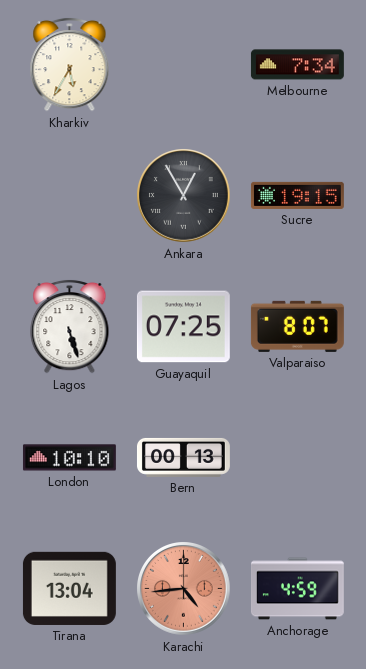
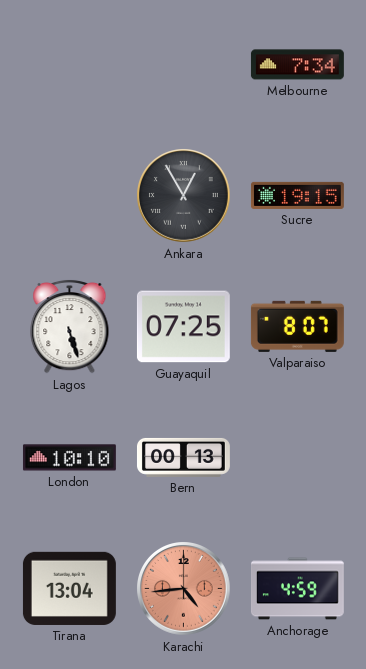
Kharkiv: 5:35 -> none
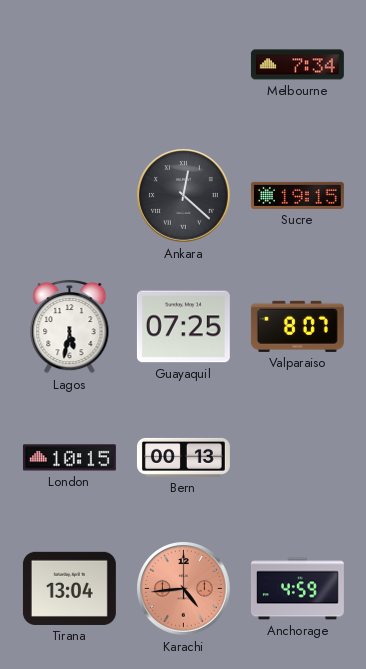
Ankara: 12:55 -> 12:22
Lagos: 5:27 -> 5:32
London: 10:10 -> 10:15
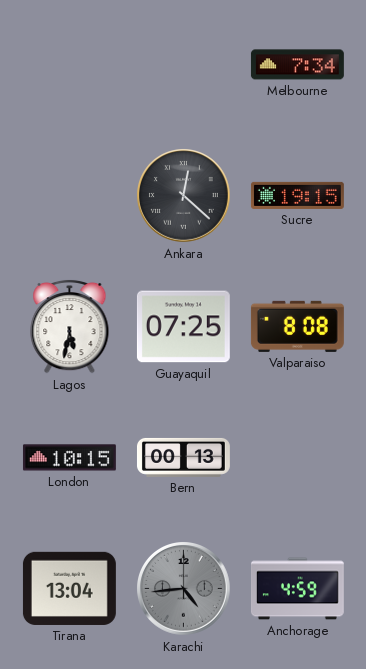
Valparaiso: 8:07 -> 8:08
Karachi dial: salmon -> grey
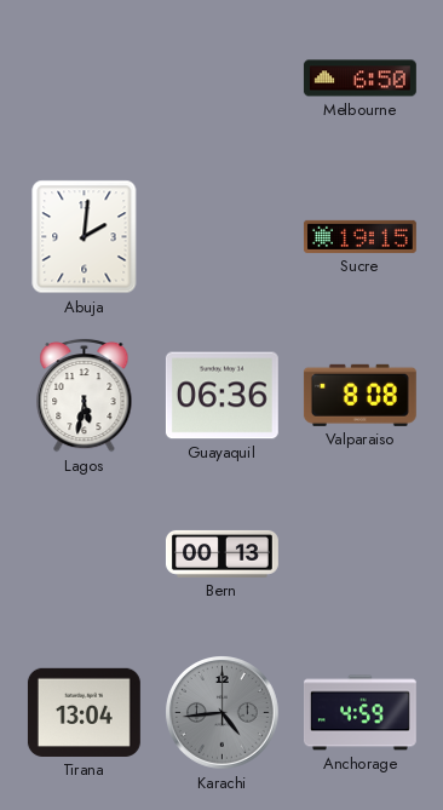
Melbourne: 7:34 -> 6:50
Abuja: none -> 2:01
Ankara: 12:22 -> none
Guayaquil: 07:25 -> 06:36
London: 10:15 -> none
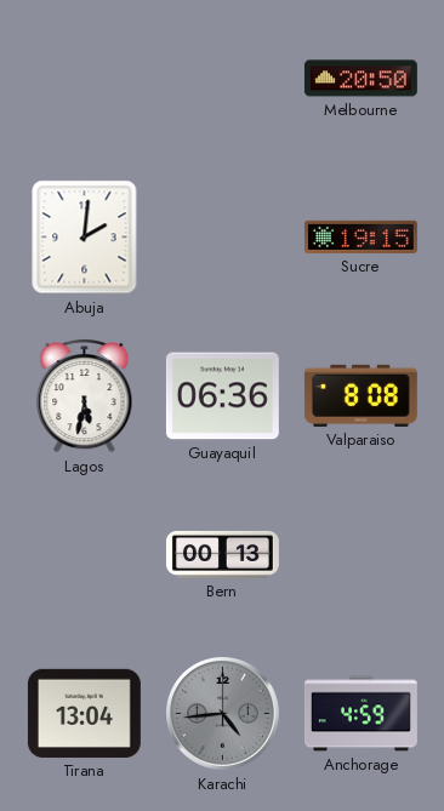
Melbourne: 6:50 -> 20:50
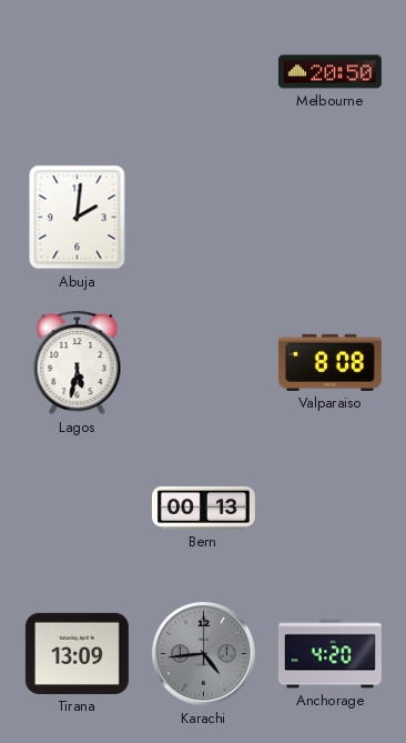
Sucre: 19:15 -> none
Guayaquil: 06:36 -> none
Tirana: 13:04 -> 13:09
Anchorage: 4:59 -> 4:20
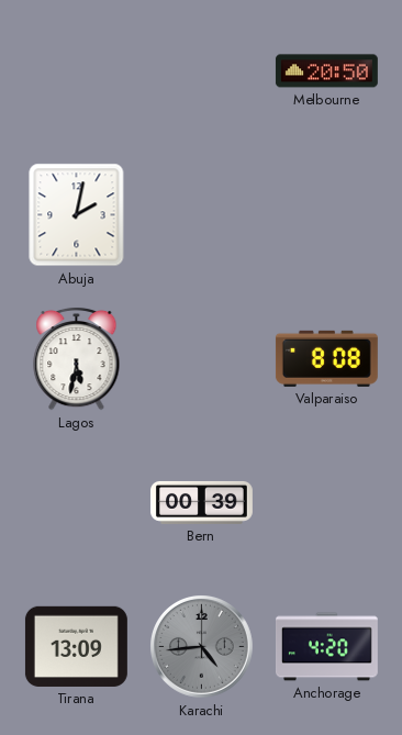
Abuja: 2:01 -> 2:02
Bern: 00:13 -> 00:39
